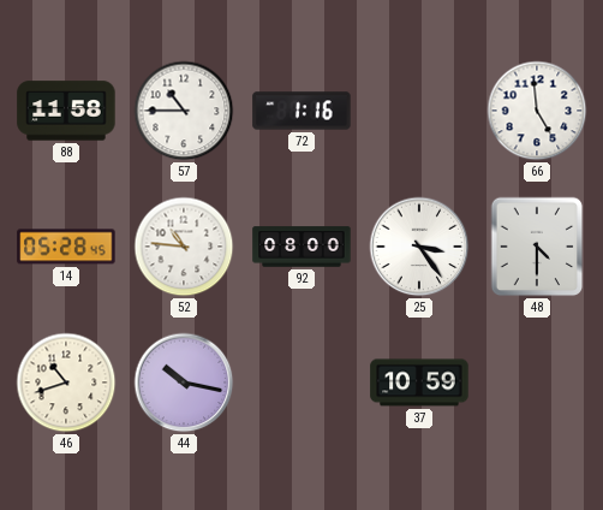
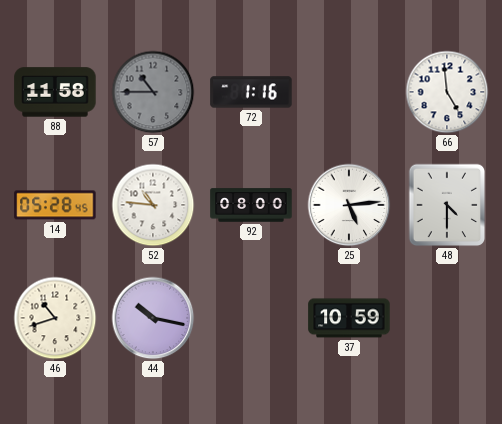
57 dial: white -> grey
25: 3:24 -> 5:14
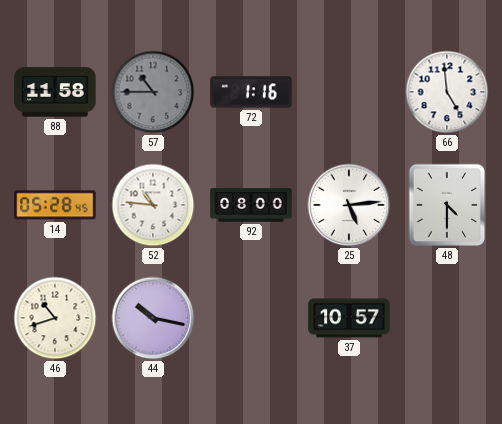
37: 10:59 -> 10:57
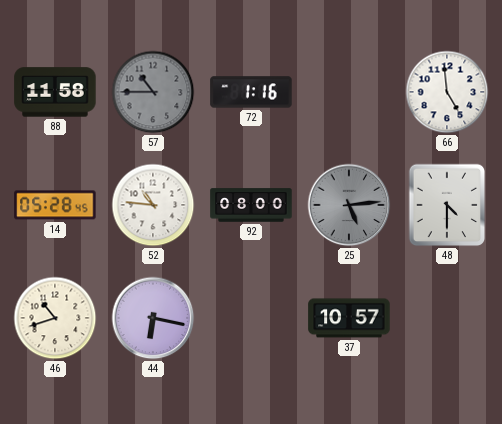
25 dial: white -> grey
44: 10:17 -> 6:17
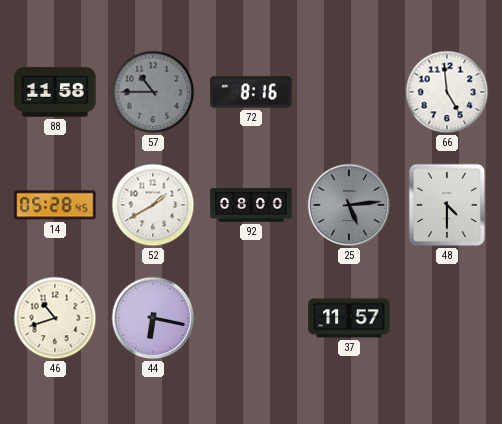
72: 1:16 -> 8:16
52: 10:46 -> 1:40
37: 10:57 -> 11:57
